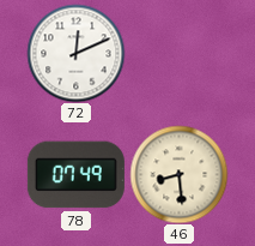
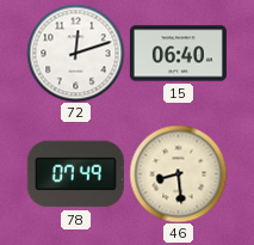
72: 12:11 -> 12:12
15: none -> 06:40
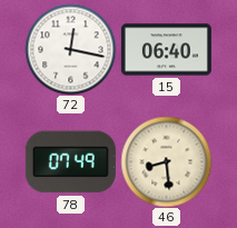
72: 12:12 -> 12:17
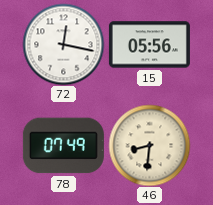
15: 06:40 -> 05:56
46: 8:29 -> 8:31
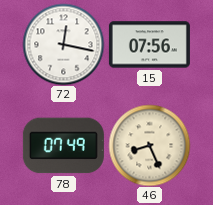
15: 05:56 -> 07:56
46: 8:31 -> 8:26
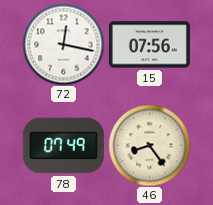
46: 8:26 -> 8:24
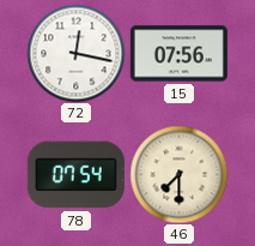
78: 07:49 -> 07:54
46: 8:24 -> 7:30
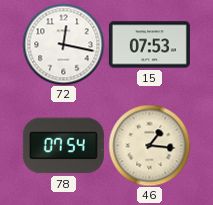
15: 07:56 -> 07:53
46: 7:30 -> 1:16
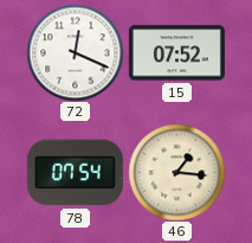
72: 12:17 -> 12:19
15: 07:53 -> 07:52
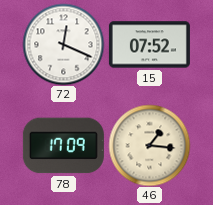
78: 07:54 -> 17:09
